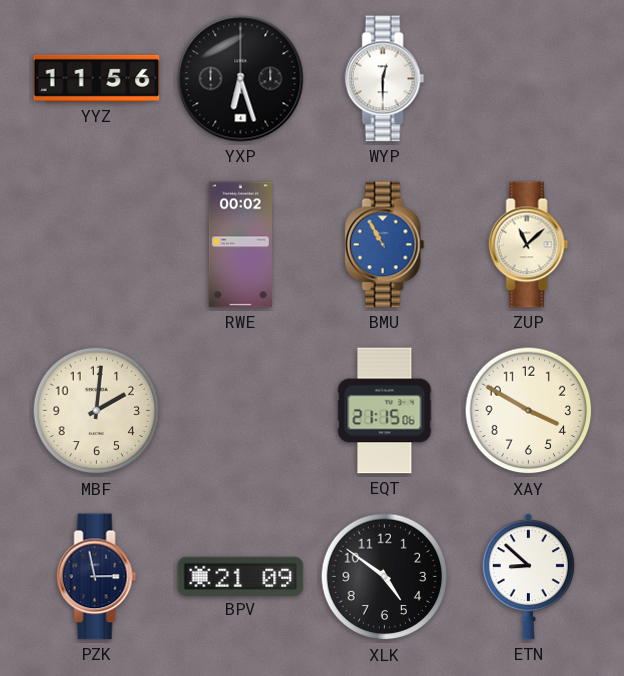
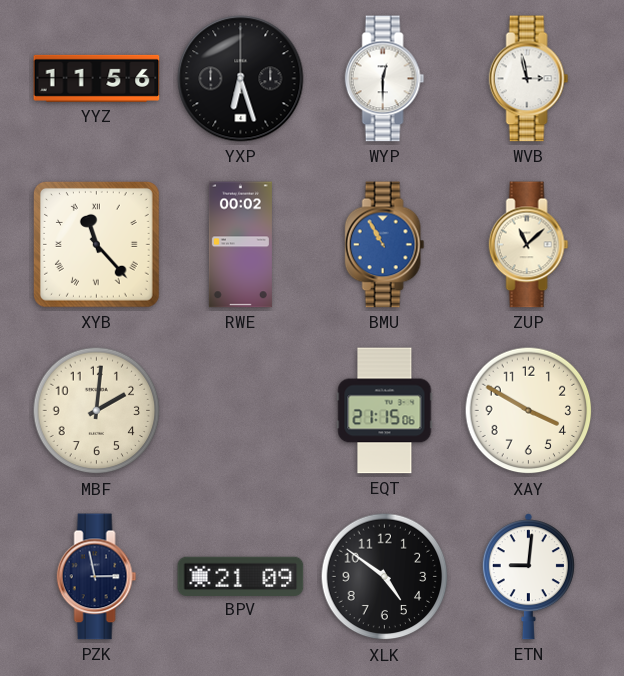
WVB: none -> 2:58
XYB: none -> 11:23
ETN: 8:52 -> 9:01
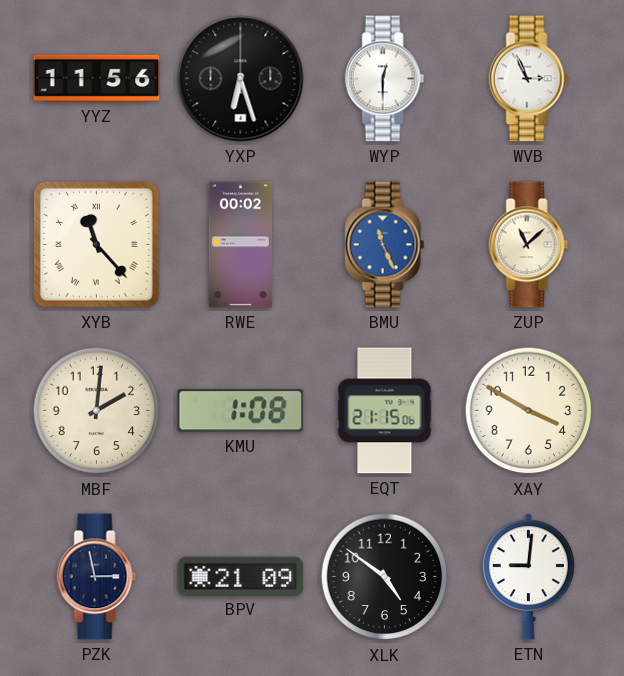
WVB: 2:58 -> 2:56
BMU: 10:55 -> 11:26
KMU: none -> 1:08
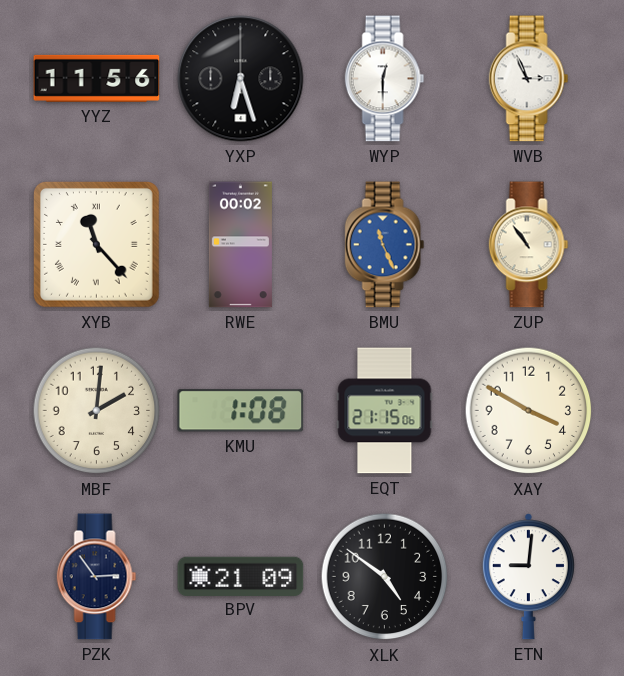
ZUP: 11:08 -> 10:54
PZK: 2:58 -> 2:54
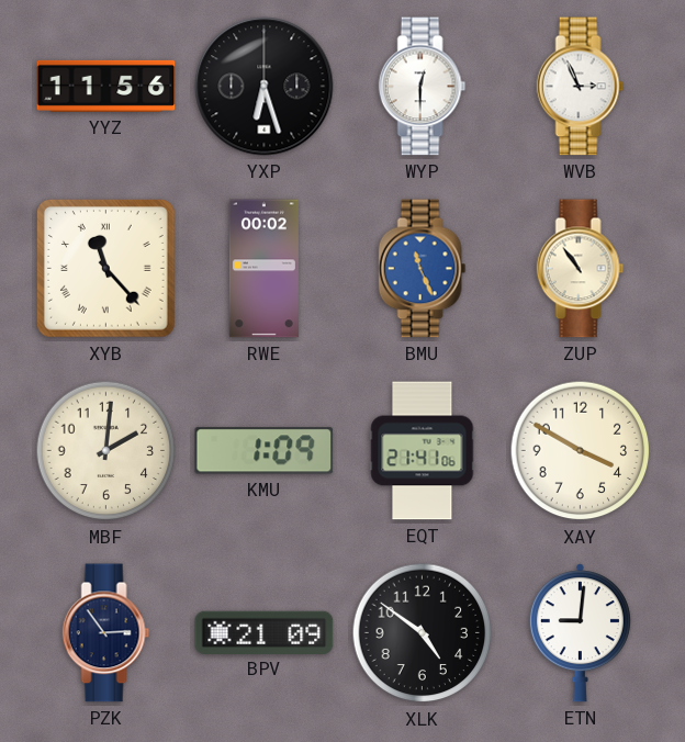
KMU: 1:08 -> 1:09
EQT: 21:15 -> 21:41
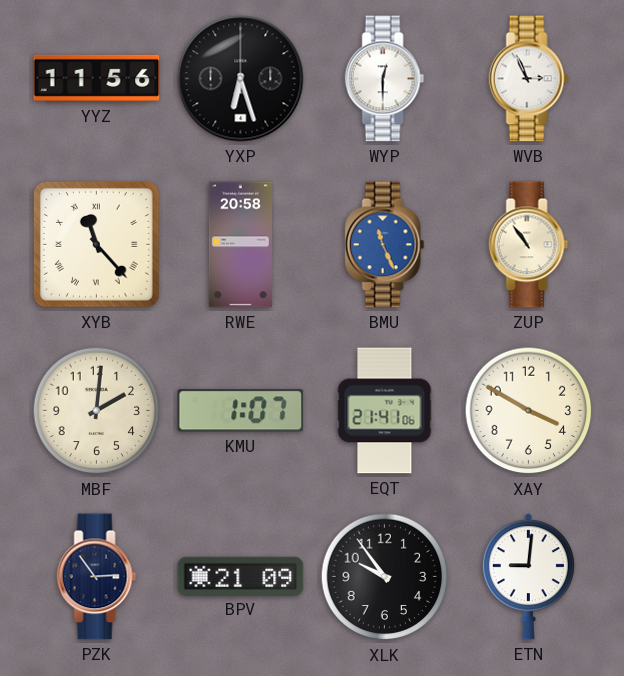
RWE: 00:02 -> 20:58
KMU: 1:09 -> 1:07
XLK: 4:51 -> 9:54
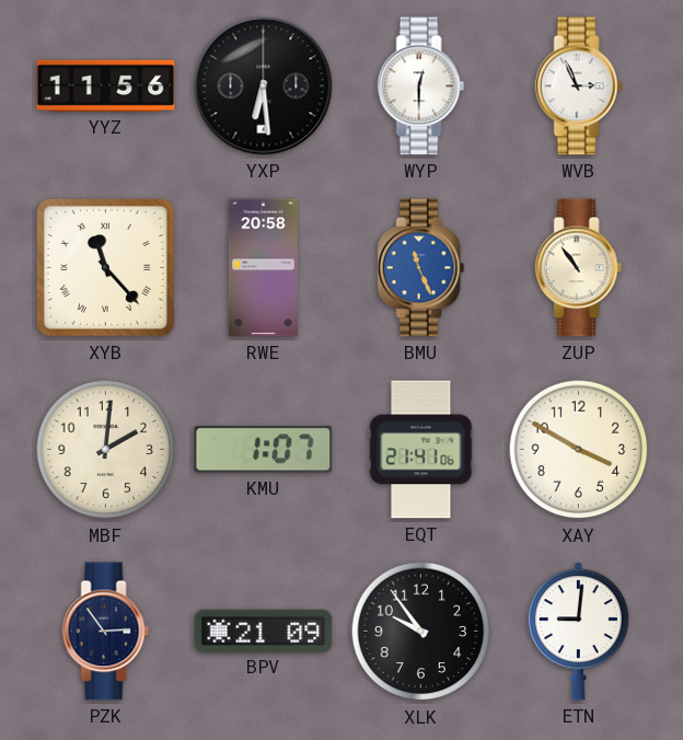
YXP: 6:27 -> 6:29
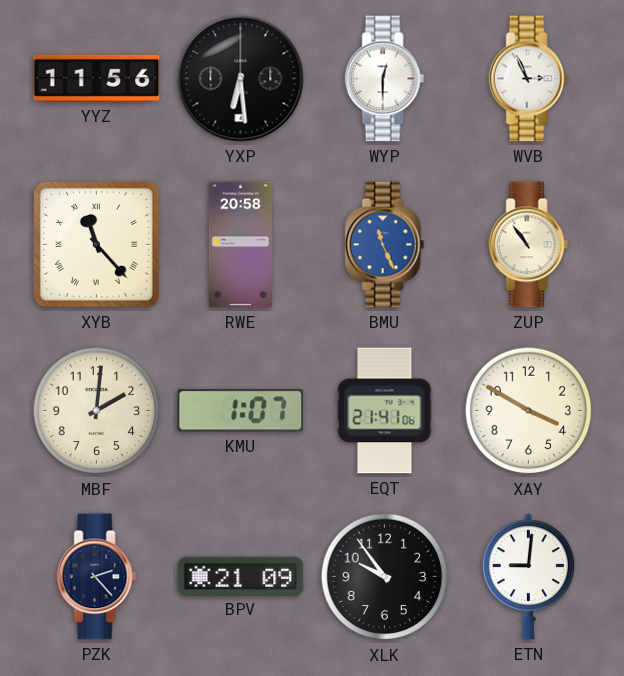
PZK: 2:54 -> 2:23
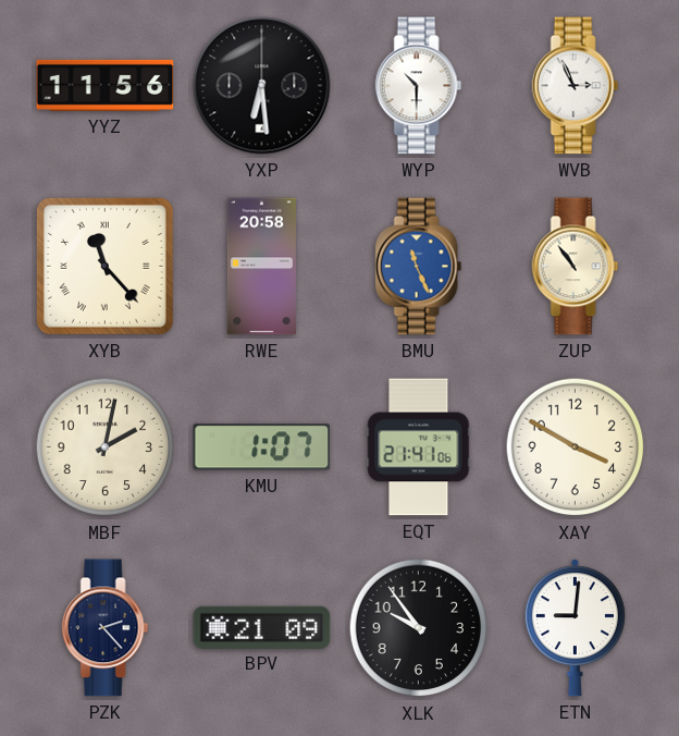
WYP: 12:30 -> 10:30
MBF: 2:01 -> 2:02
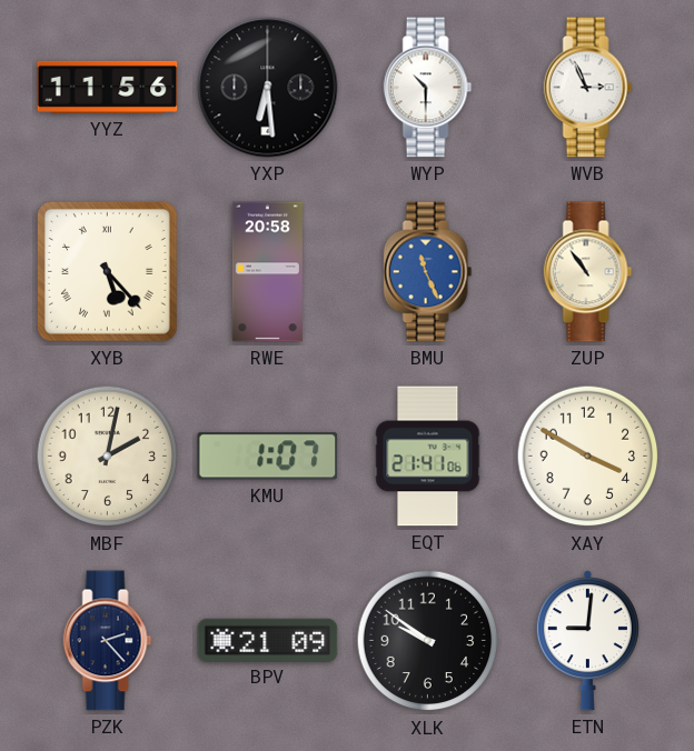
XYB: 11:23 -> 5:23
XLK: 9:54 -> 9:51
